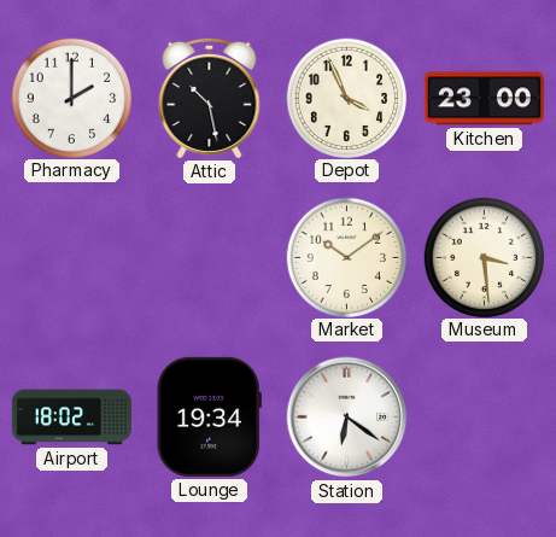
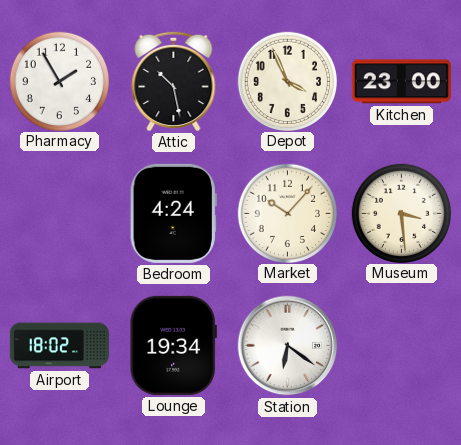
Pharmacy: 2:00 -> 1:55
Bedroom: none -> 4:24
Market: 10:09 -> 10:07
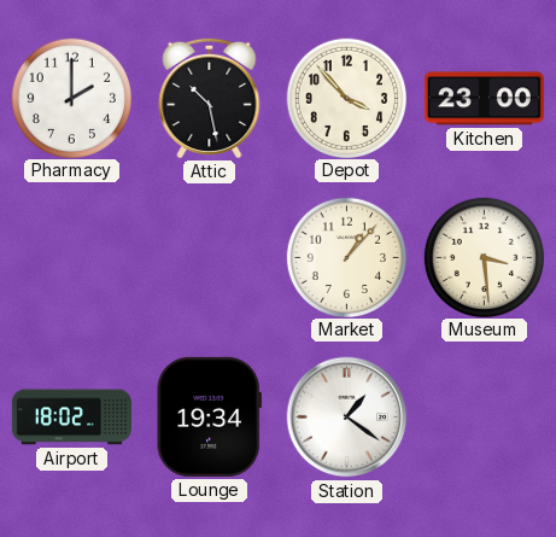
Pharmacy: 1:55 -> 2:00
Depot: 3:56 -> 3:53
Bedroom: 4:24 -> none
Market: 10:07 -> 1:07
Station: 6:21 -> 1:21
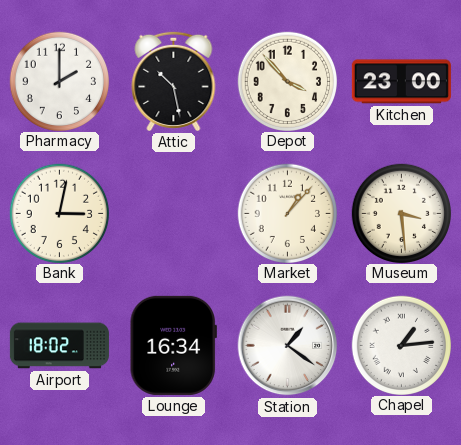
Bank: none -> 3:02
Lounge: 19:34 -> 16:34
Chapel: none -> 1:14
